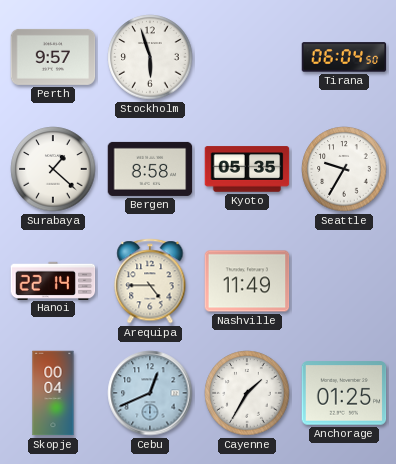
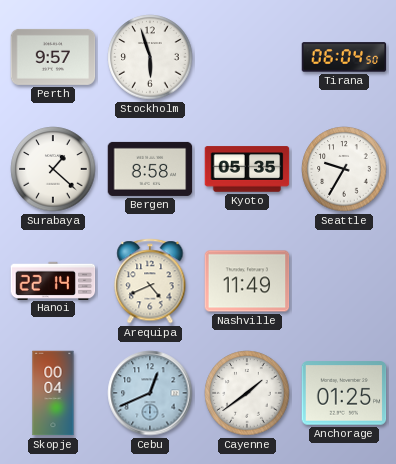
Arequipa: 4:45 -> 4:41
Cayenne: 1:35 -> 1:39
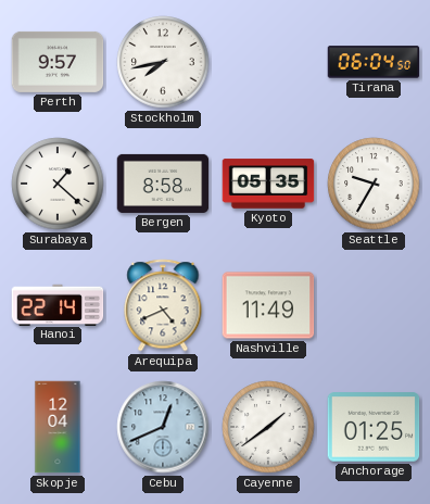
Stockholm: 5:57 -> 7:43
Skopje: 00:04 -> 12:04
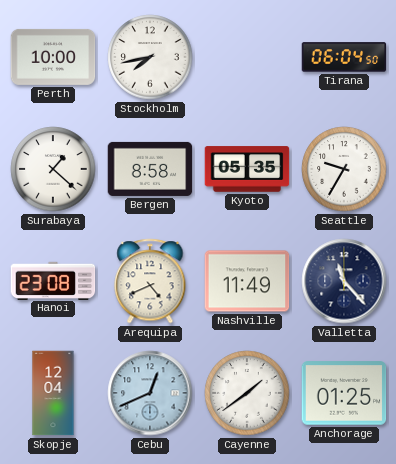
Perth: 9:57 -> 10:00
Hanoi: 22:14 -> 23:08
Valletta: none -> 11:23
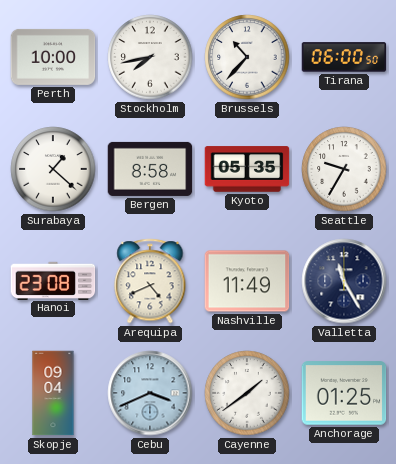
Brussels: none -> 10:37
Tirana: 06:04 -> 06:00
Valletta: 11:23 -> 11:25
Skopje: 12:04 -> 09:04
Cebu: 12:41 -> 3:41
